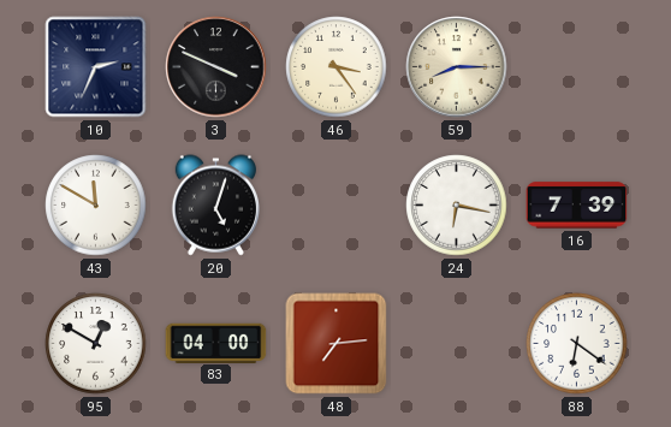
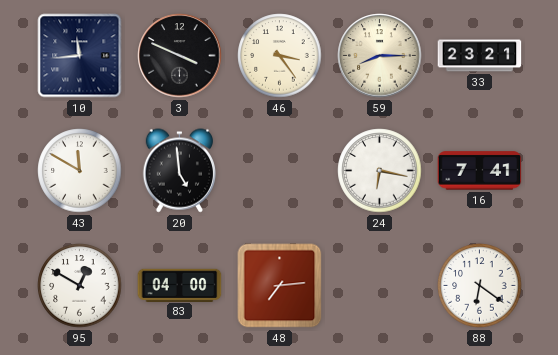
10: 2:34 -> 11:44
33: none -> 23:21
20: 5:03 -> 4:59
16: 7:39 -> 7:41
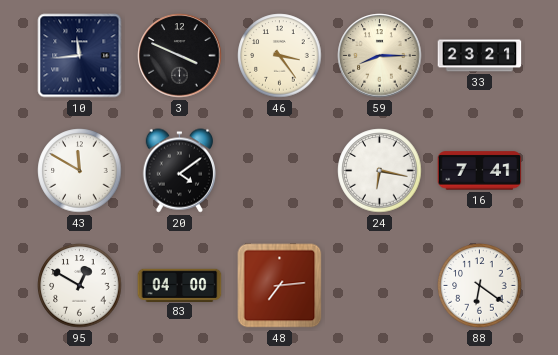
20: 4:59 -> 4:09
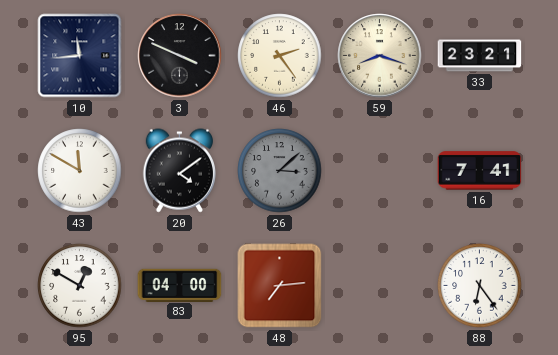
46: 3:24 -> 2:24
59: 8:15 -> 8:18
26: none -> 3:08
24: 6:17 -> none
88: 6:21 -> 6:24
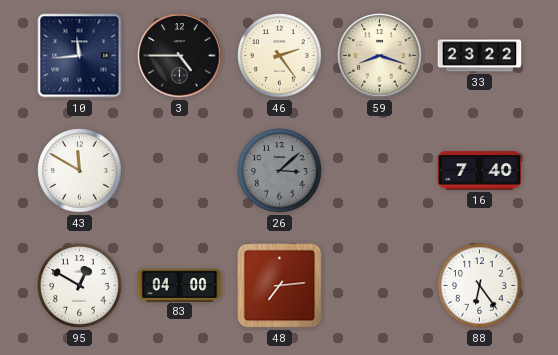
3: 3:49 -> 4:45
33: 23:21 -> 23:22
20: 4:09 -> none
16: 7:41 -> 7:40
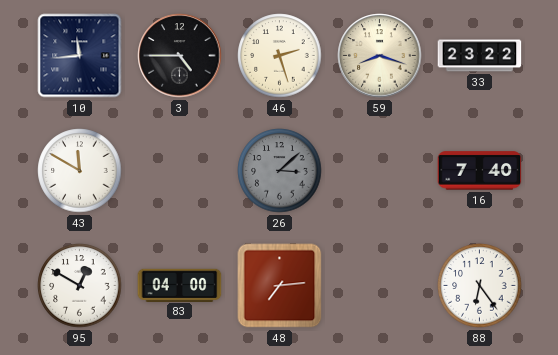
46: 2:24 -> 2:27
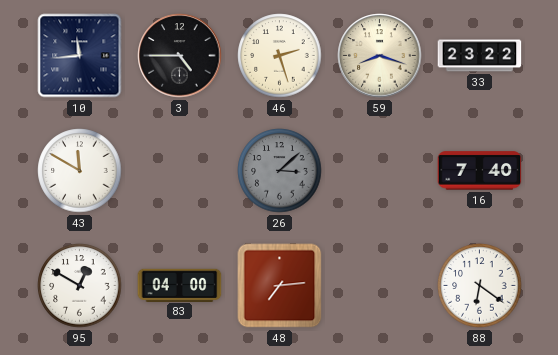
88: 6:24 -> 6:21
